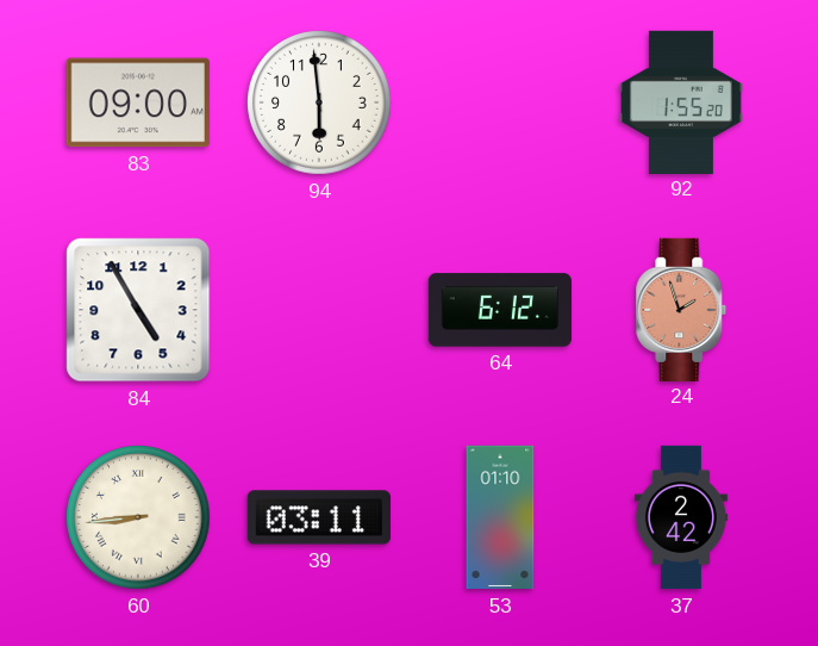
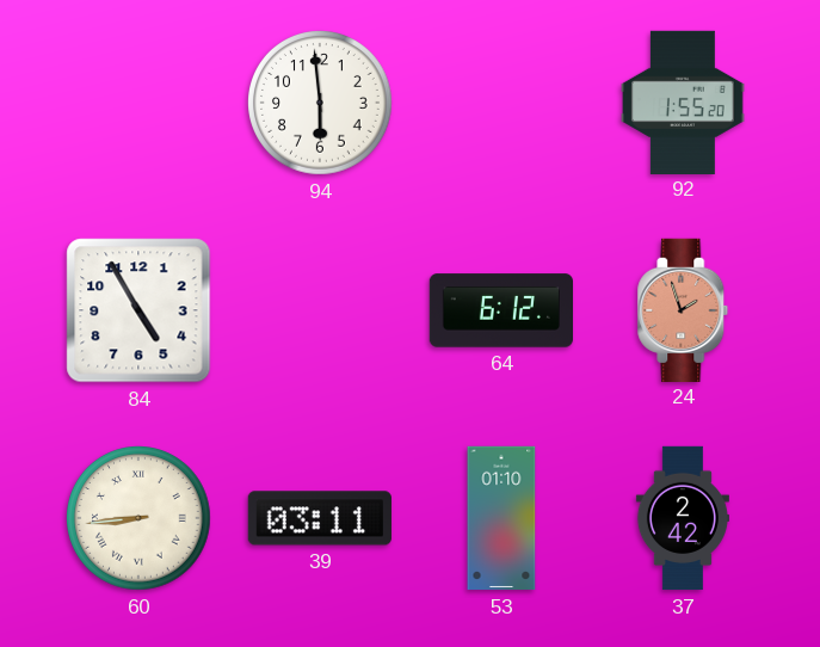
83: 09:00 -> none
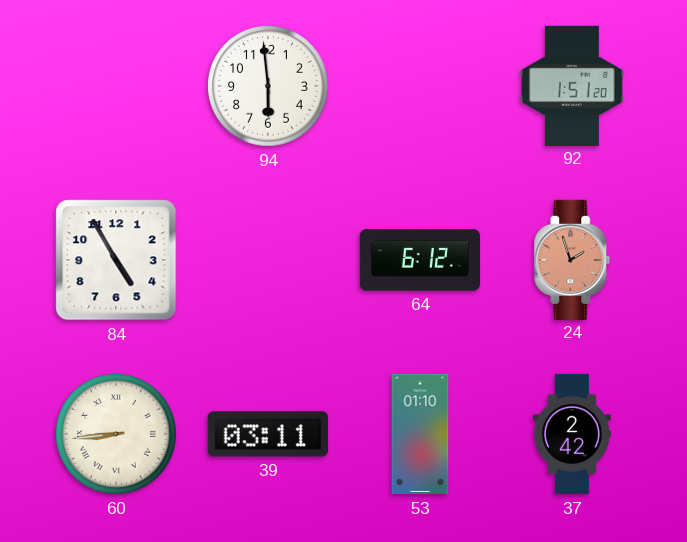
92: 1:55 -> 1:51
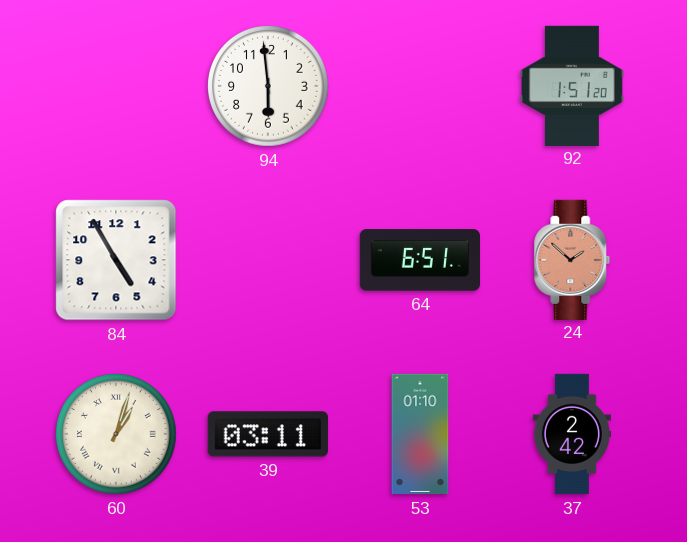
64: 6:12 -> 6:51
24: 1:57 -> 1:52
60: 8:44 -> 1:03
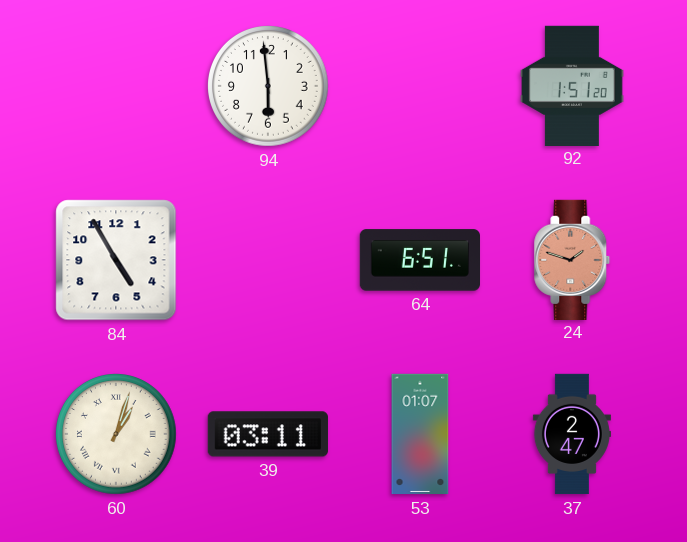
24: 1:52 -> 1:48
53: 01:10 -> 01:07
37: 2:42 -> 2:47
